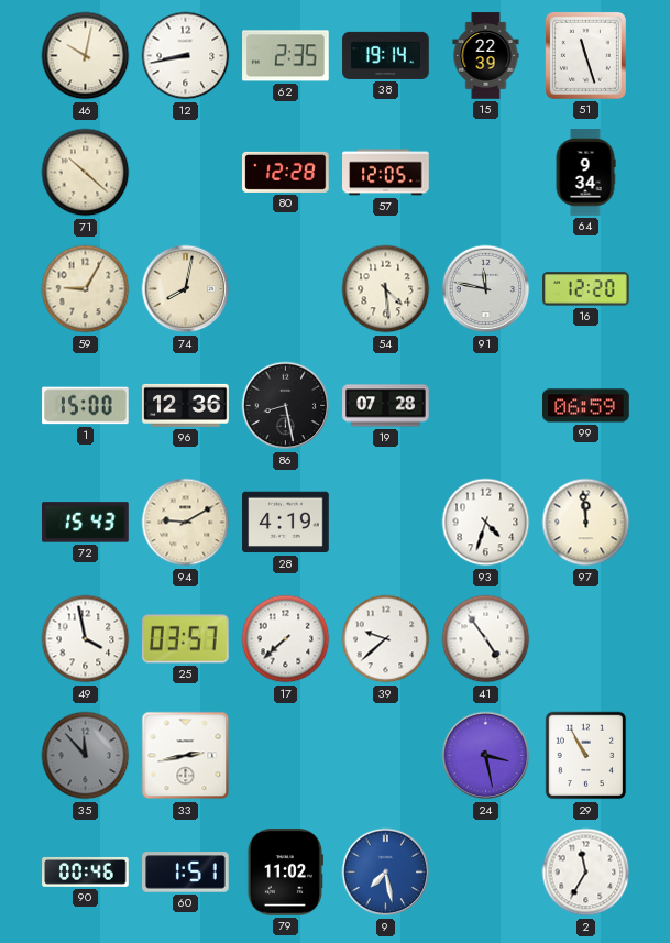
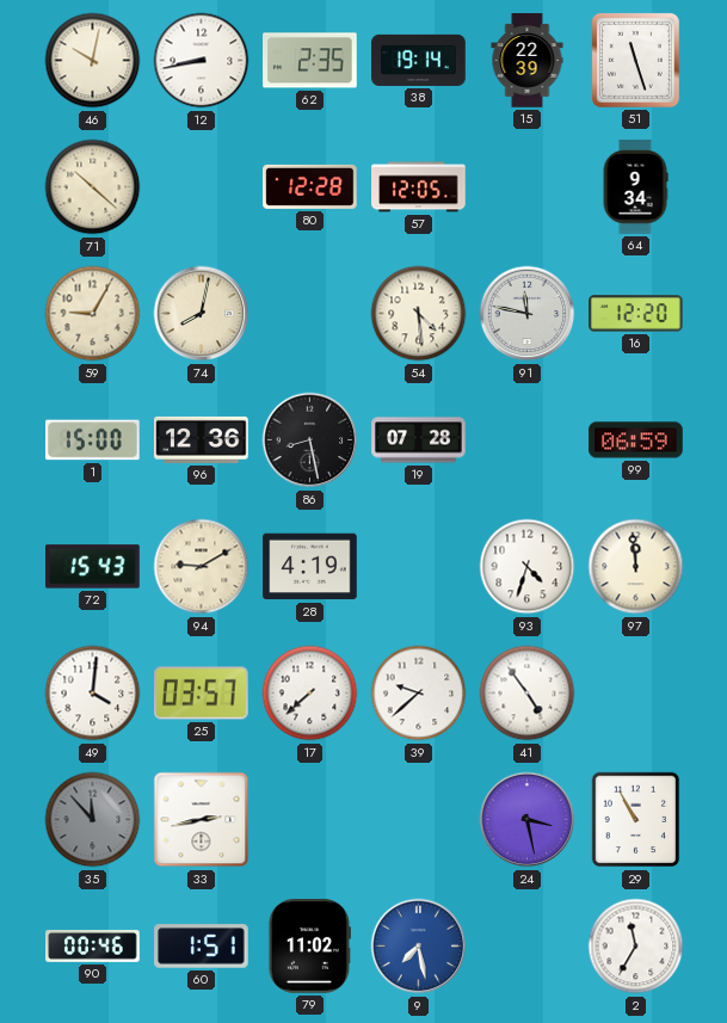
49: 3:58 -> 4:01
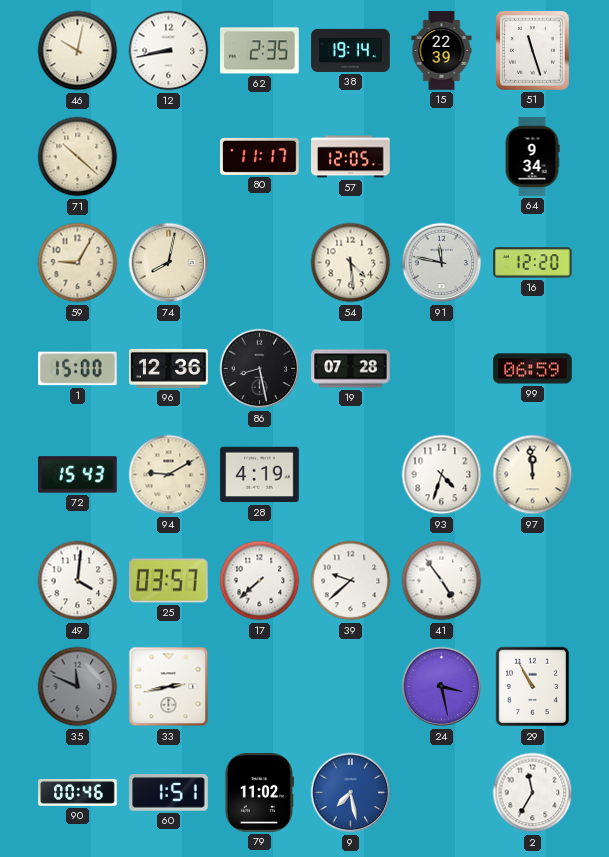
80: 12:28 -> 11:17
35: 11:53 -> 11:49
